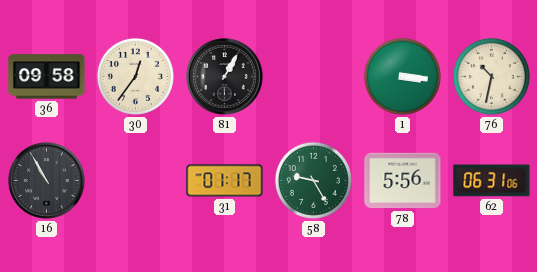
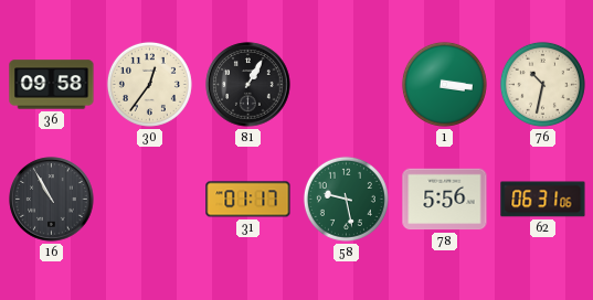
58: 9:25 -> 9:28
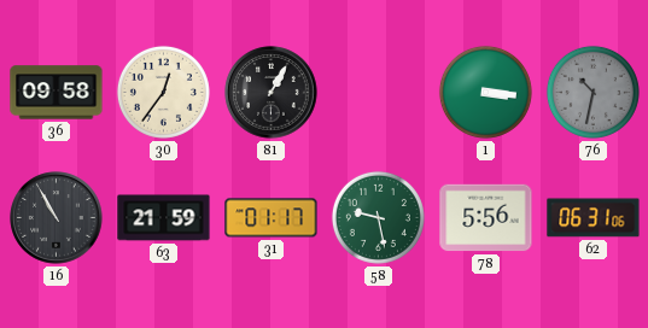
76 dial: cream -> grey
63: none -> 21:59
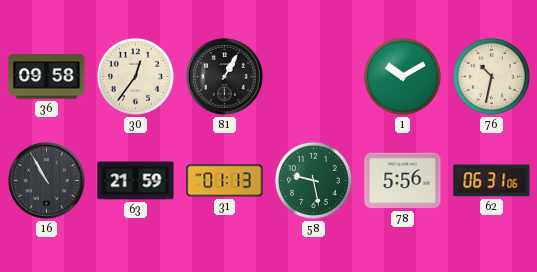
1: 3:16 -> 10:10
76 dial: grey -> cream
31: 01:17 -> 01:13
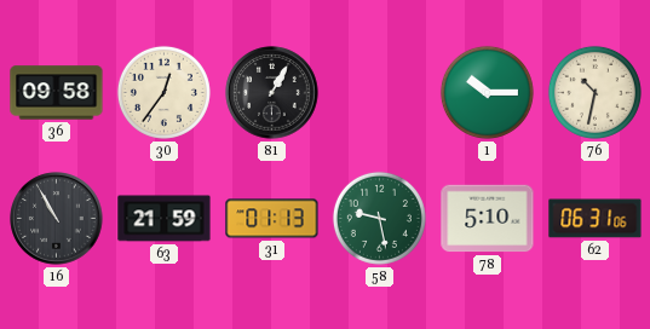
1: 10:10 -> 10:15
78: 5:56 -> 5:10
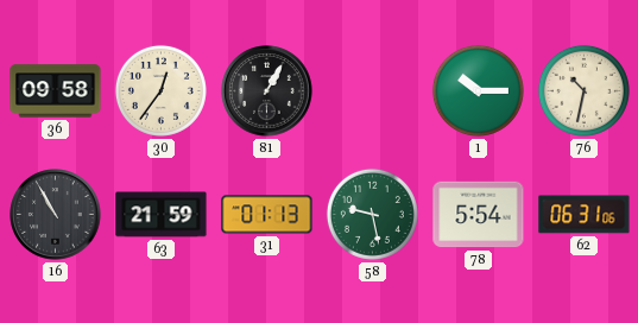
78: 5:10 -> 5:54
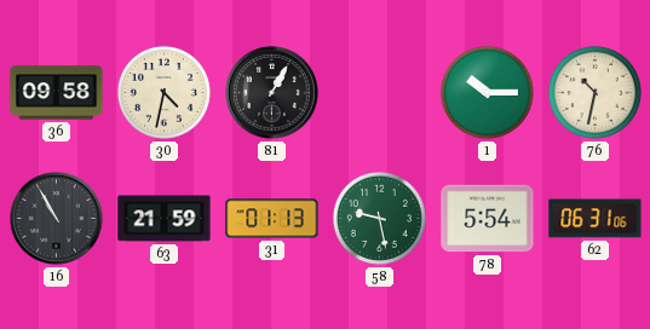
30: 12:36 -> 4:32
